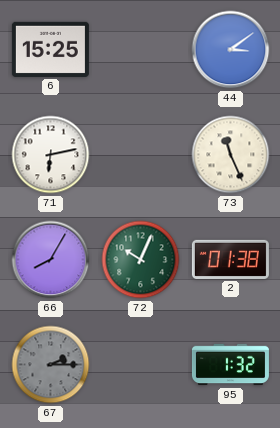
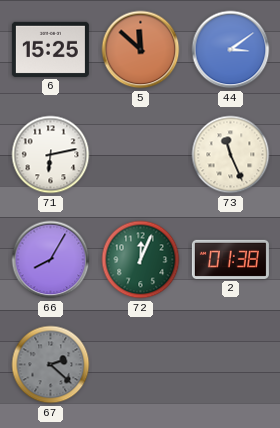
5: none -> 11:52
72: 10:04 -> 12:04
67: 2:15 -> 2:22
95: 1:32 -> none
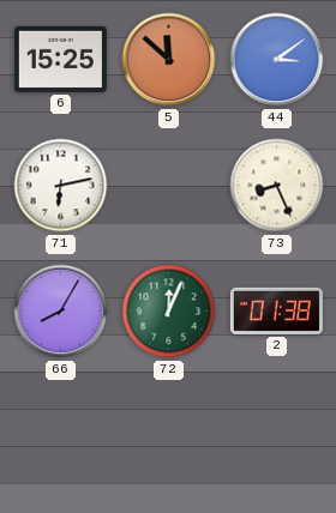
73: 11:26 -> 8:26
67: 2:22 -> none
